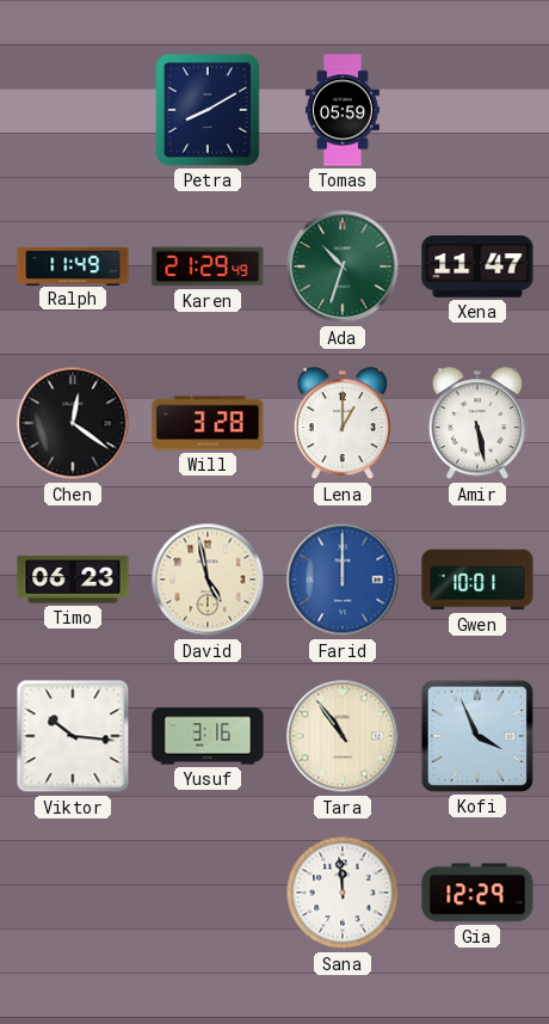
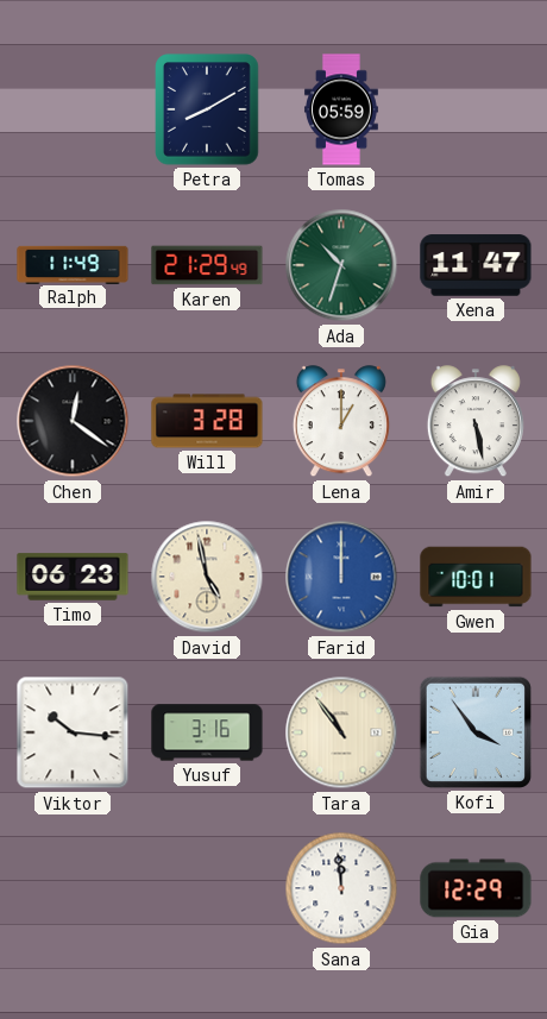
Kofi: 3:56 -> 3:54
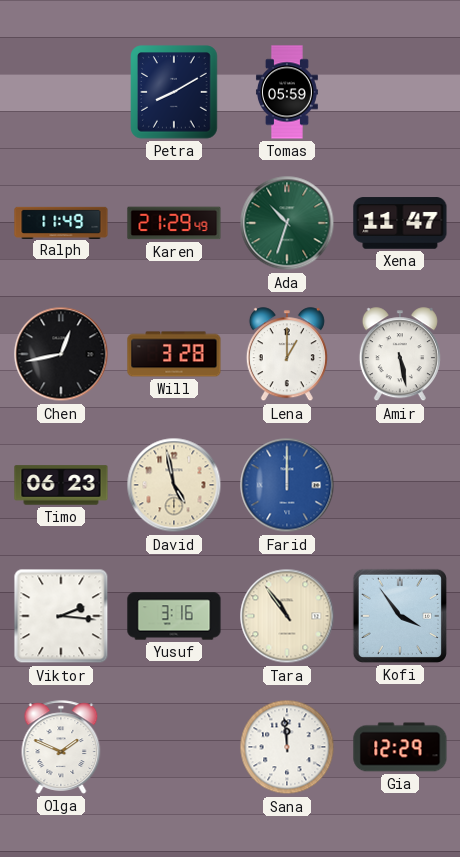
Chen: 12:21 -> 12:43
Gwen: 10:01 -> none
Viktor: 10:16 -> 2:16
Olga: none -> 1:49
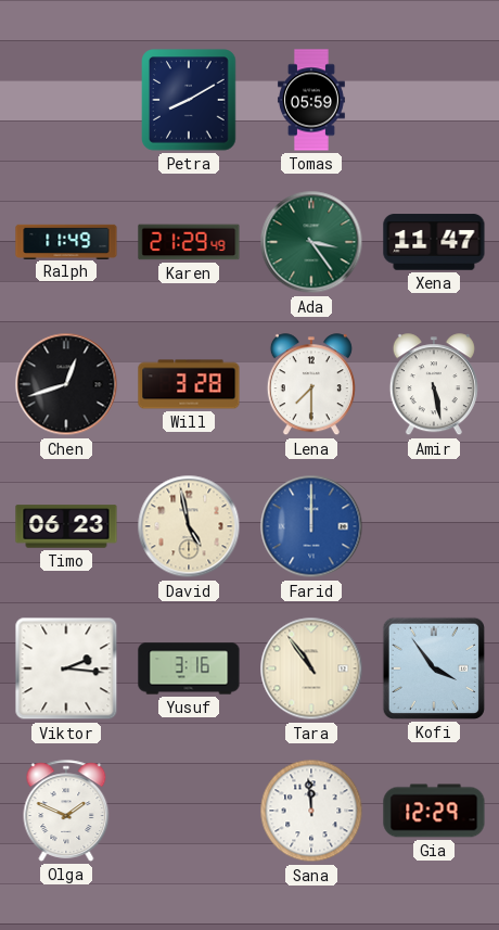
Ada: 10:33 -> 3:24
Chen: 12:43 -> 12:42
Lena: 1:00 -> 7:30
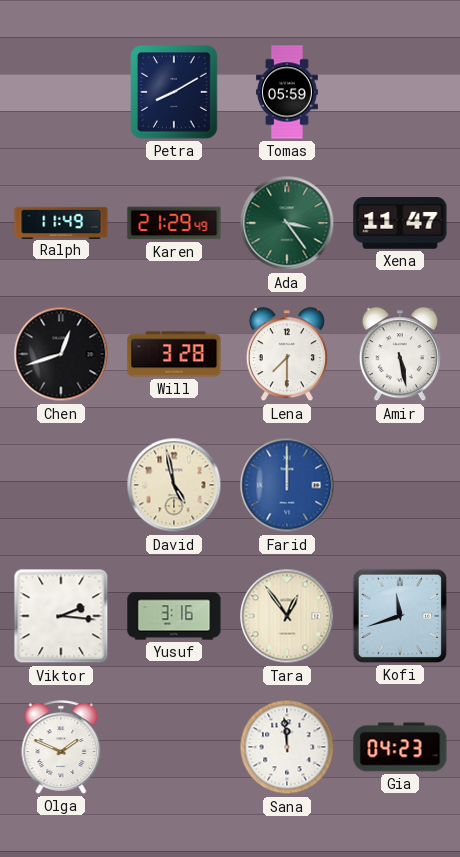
Timo: 06:23 -> none
Tara: 10:54 -> 12:54
Kofi: 3:54 -> 11:42
Gia: 12:29 -> 04:23
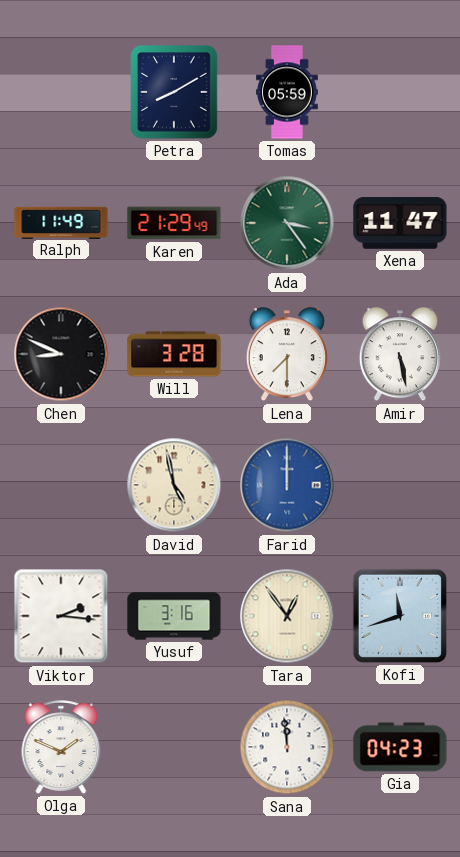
Chen: 12:42 -> 8:49
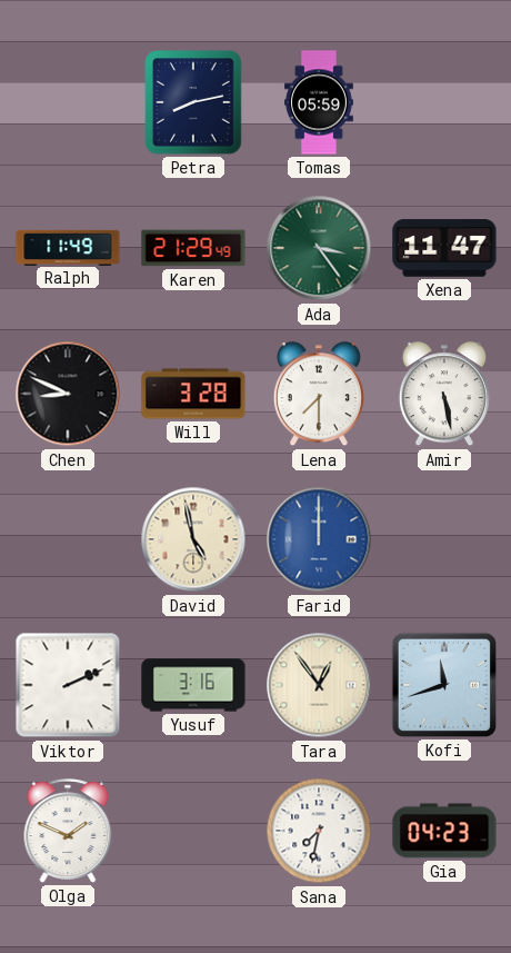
Petra: 8:10 -> 8:13
Viktor: 2:16 -> 2:11
Sana: 11:59 -> 7:32
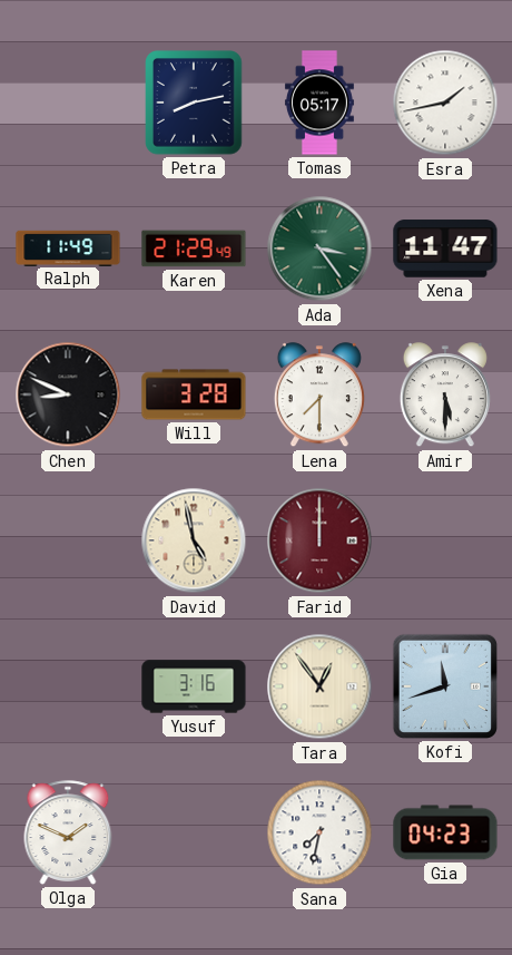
Tomas: 05:59 -> 05:17
Esra: none -> 1:43
Amir: 5:28 -> 5:30
Farid dial: blue -> burgundy
Viktor: 2:11 -> none
